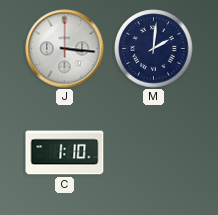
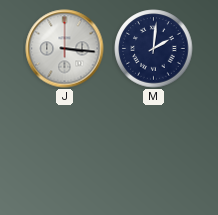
C: 1:10 -> none
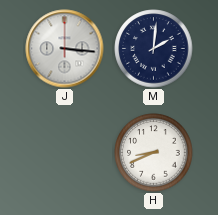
H: none -> 8:41
